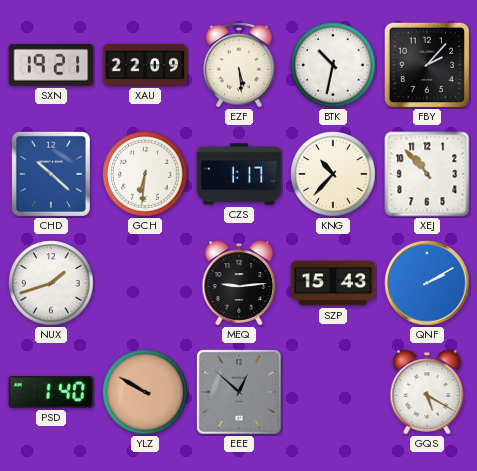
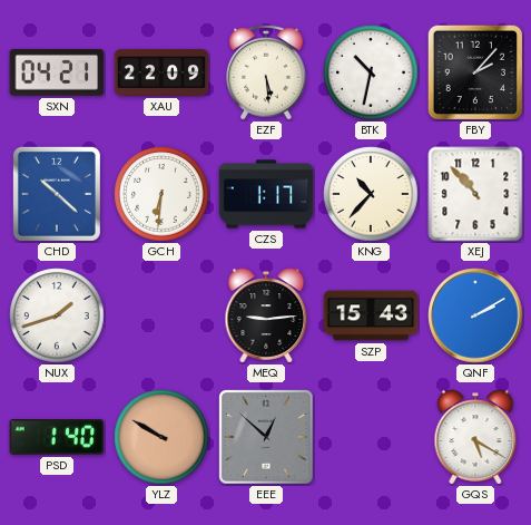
SXN: 19:21 -> 04:21
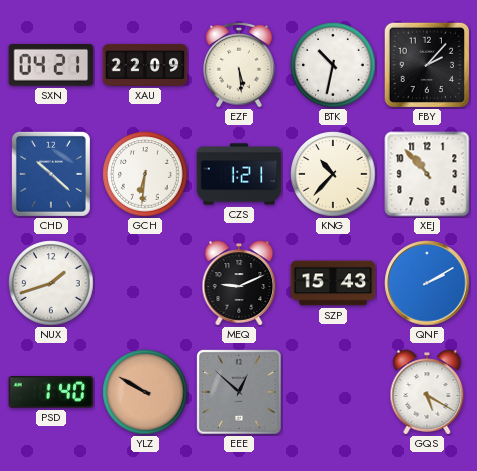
CZS: 1:17 -> 1:21
MEQ: 9:14 -> 9:11
